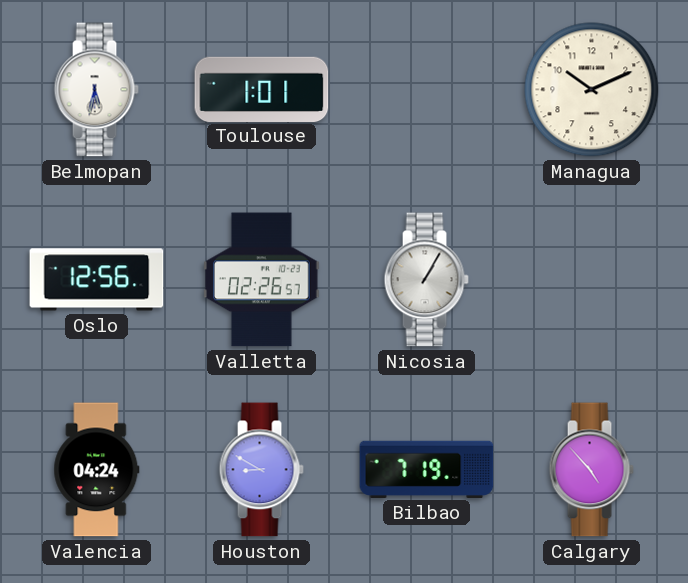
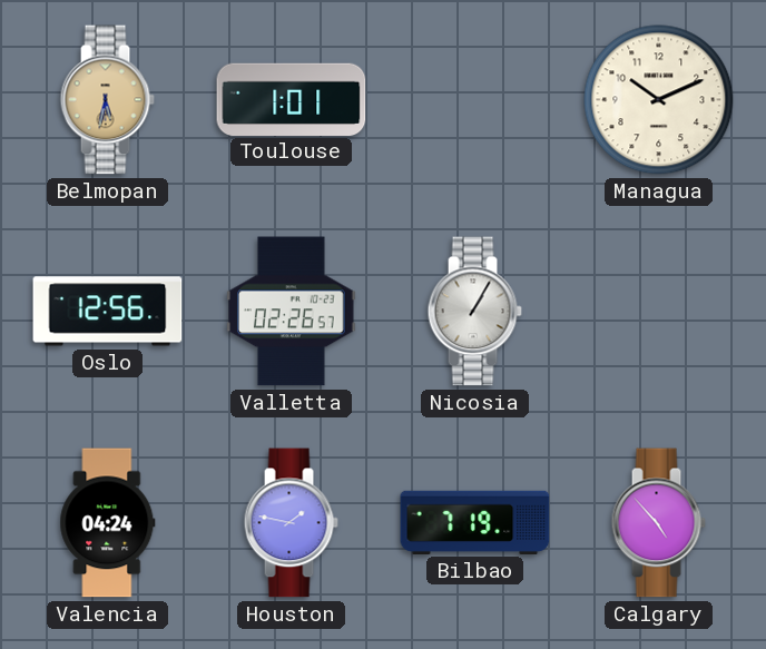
Belmopan dial: white -> champagne
Houston: 8:50 -> 1:47
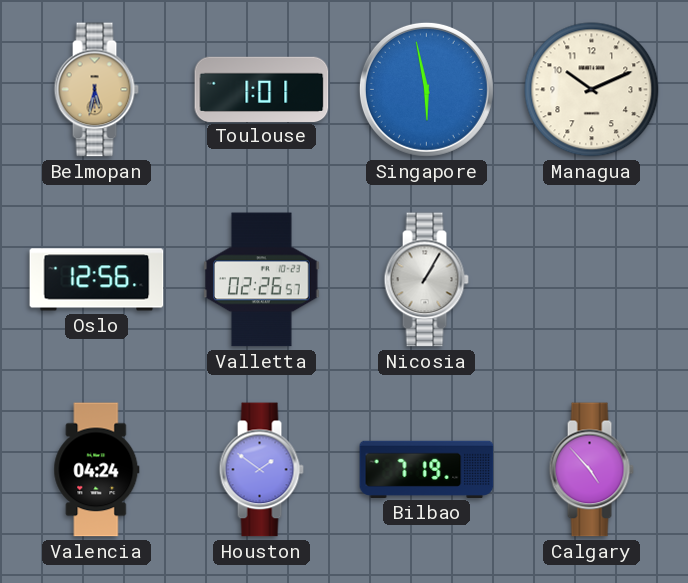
Singapore: none -> 5:58
Houston: 1:47 -> 1:51
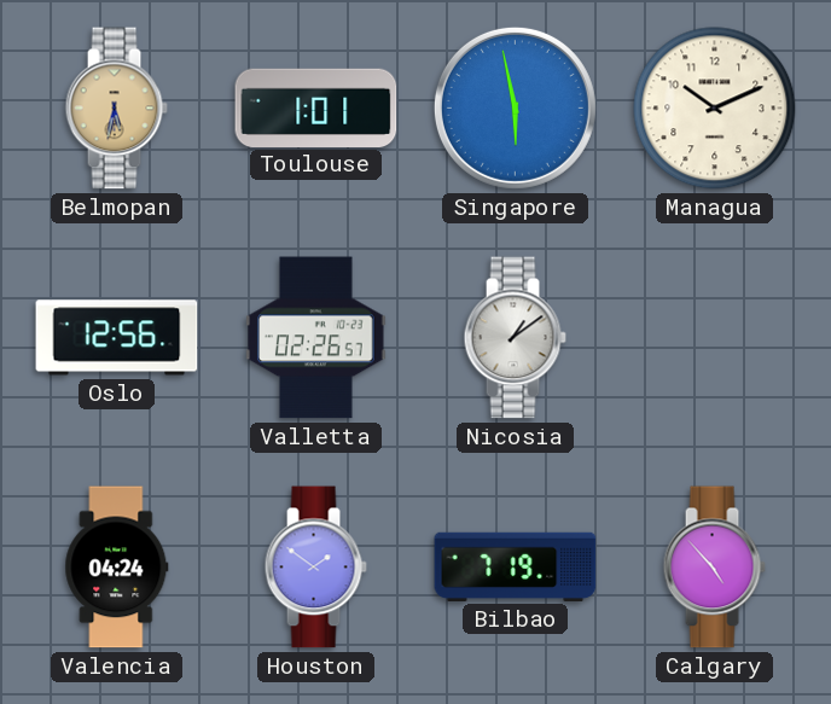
Nicosia: 1:05 -> 1:09
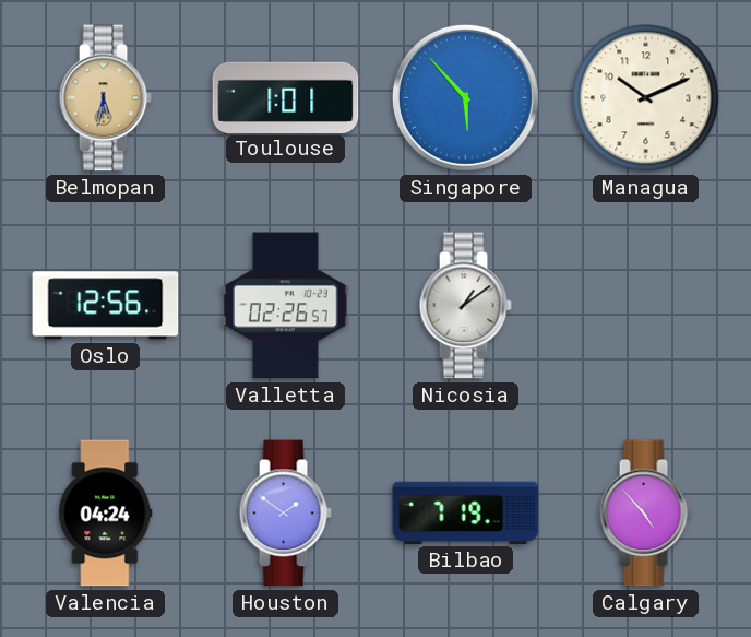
Singapore: 5:58 -> 5:53
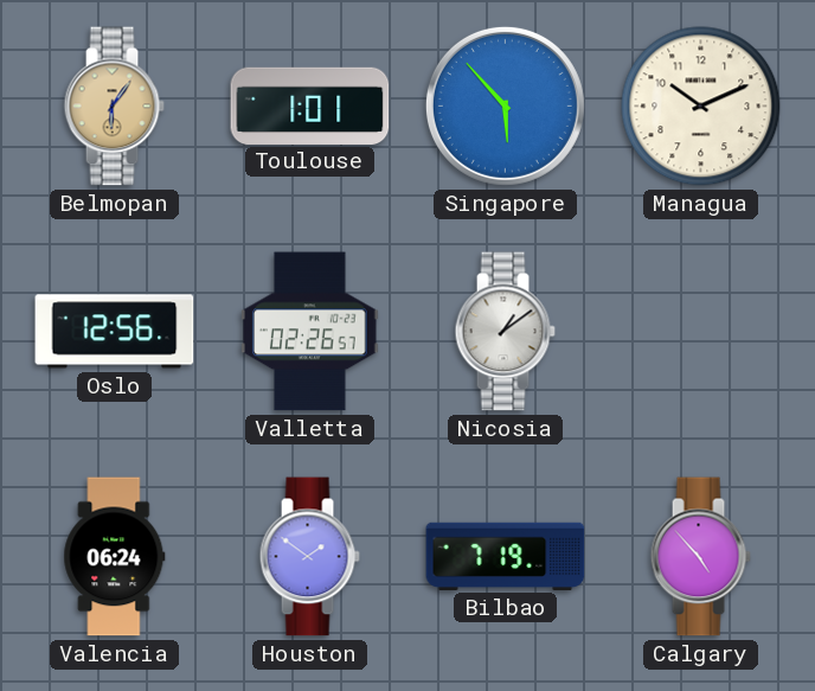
Belmopan: 5:32 -> 6:06
Valencia: 04:24 -> 06:24
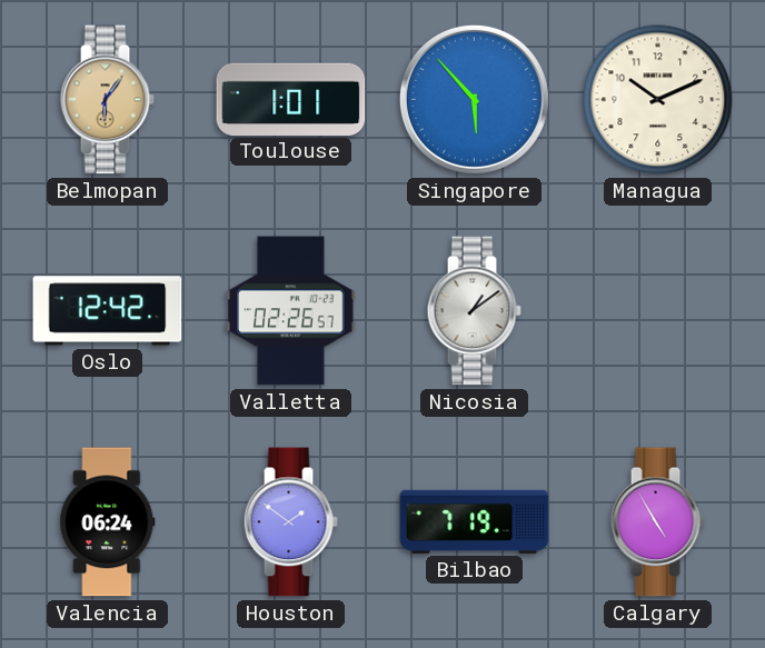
Oslo: 12:56 -> 12:42
Calgary: 4:53 -> 4:55
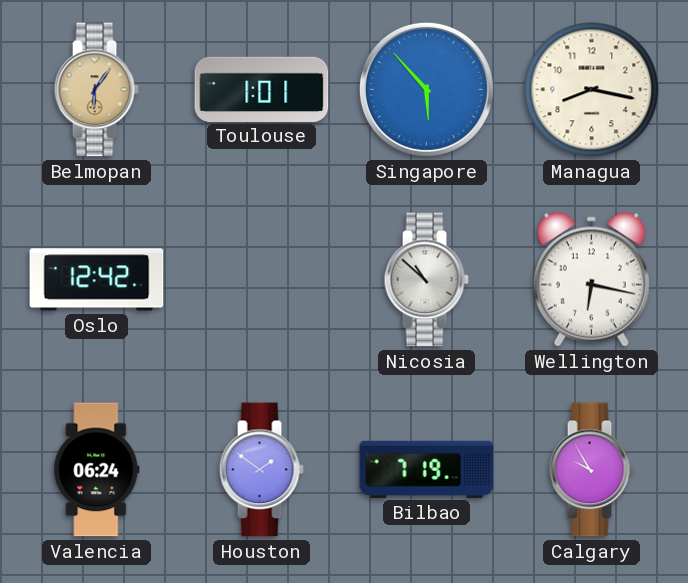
Managua: 10:11 -> 8:17
Valletta: 02:26 -> none
Nicosia: 1:09 -> 10:52
Wellington: none -> 6:17
Calgary: 4:55 -> 9:55
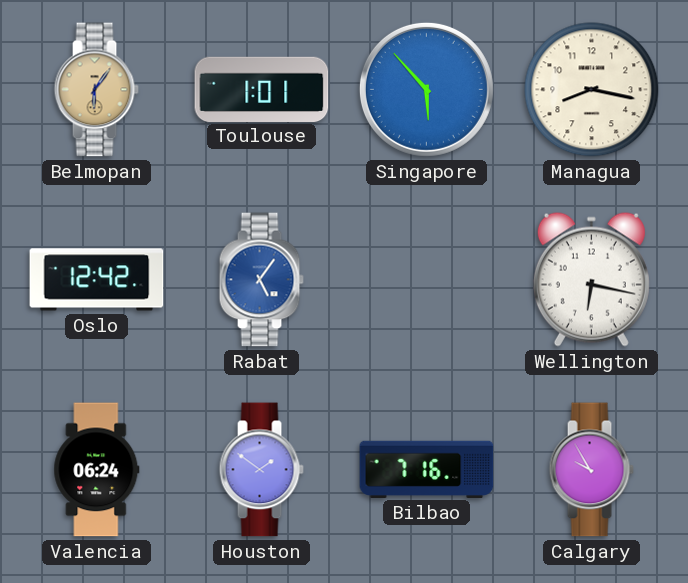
Rabat: none -> 5:06
Nicosia: 10:52 -> none
Bilbao: 7:19 -> 7:16
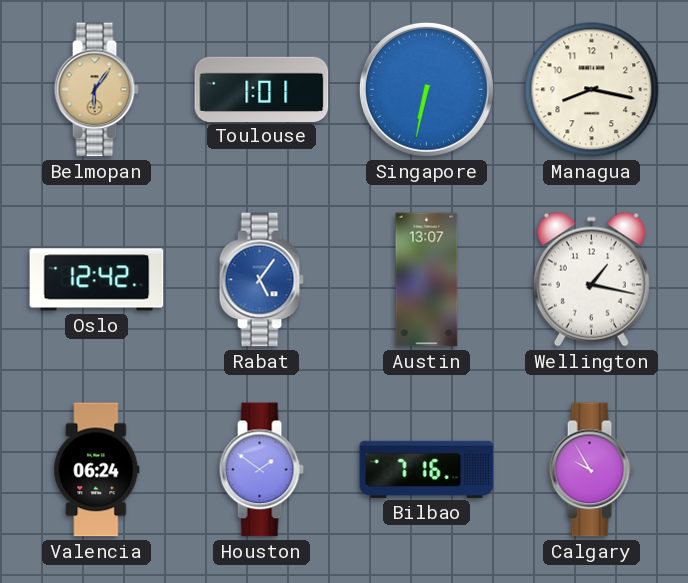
Singapore: 5:53 -> 6:32
Austin: none -> 13:07
Wellington: 6:17 -> 1:17
